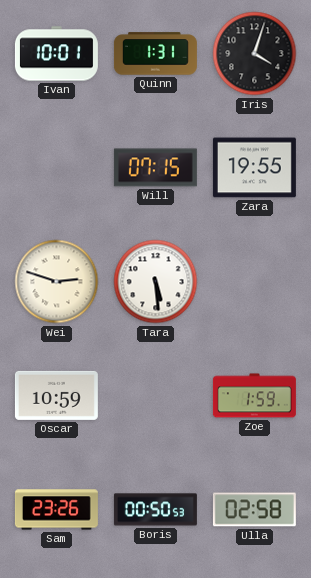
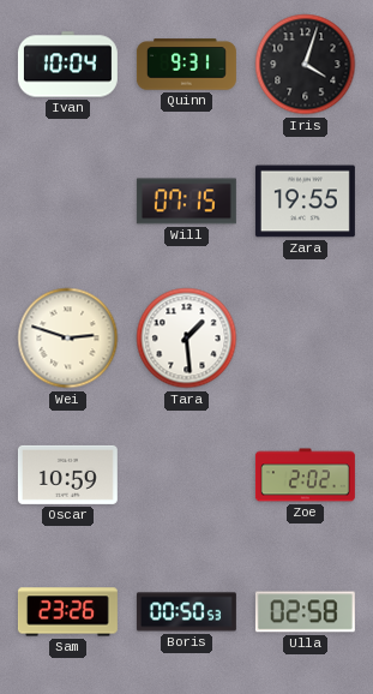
Ivan: 10:01 -> 10:04
Quinn: 1:31 -> 9:31
Tara: 5:29 -> 1:29
Zoe: 1:59 -> 2:02
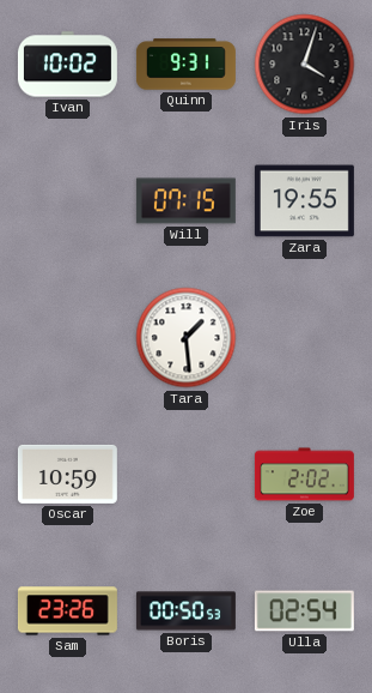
Ivan: 10:04 -> 10:02
Wei: 2:48 -> none
Ulla: 02:58 -> 02:54
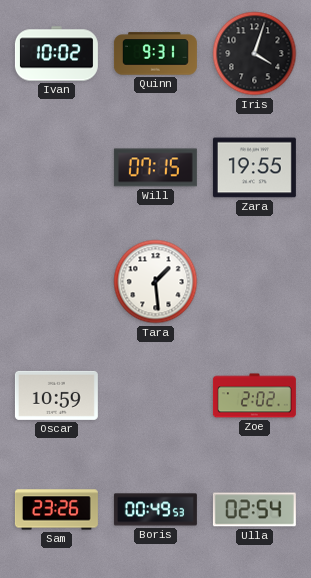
Boris: 00:50 -> 00:49
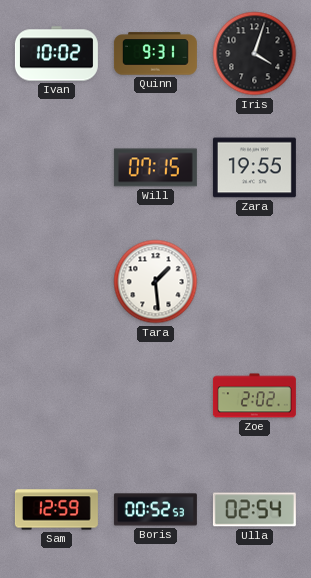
Oscar: 10:59 -> none
Sam: 23:26 -> 12:59
Boris: 00:49 -> 00:52
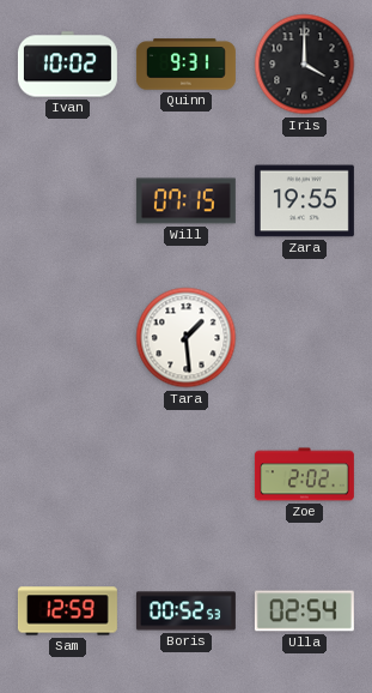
Iris: 4:03 -> 4:00
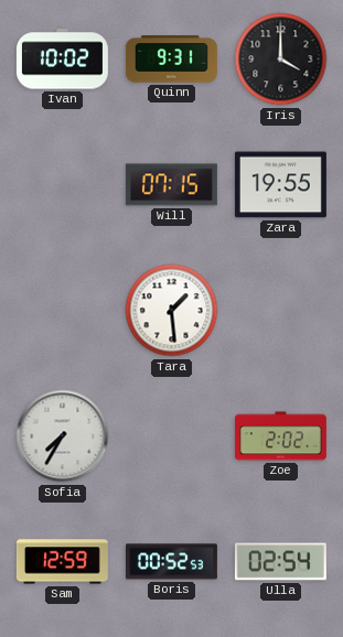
Sofia: none -> 7:35
